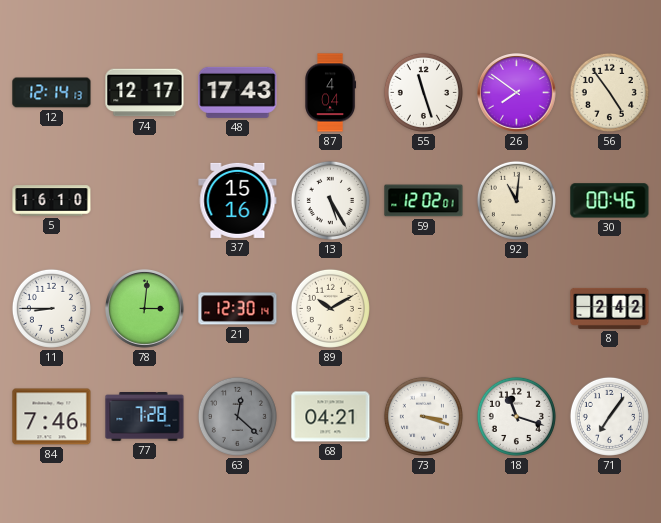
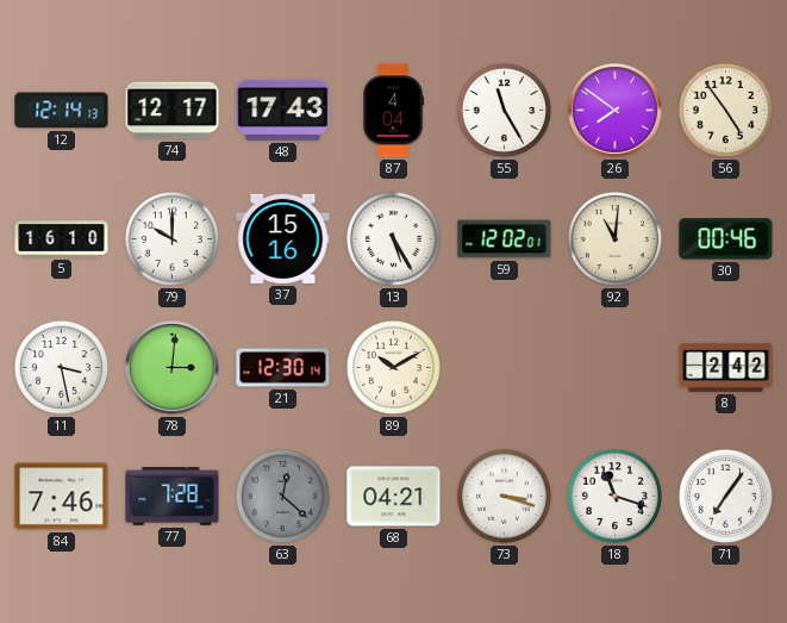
55: 11:27 -> 11:25
79: none -> 10:00
11: 8:45 -> 3:28
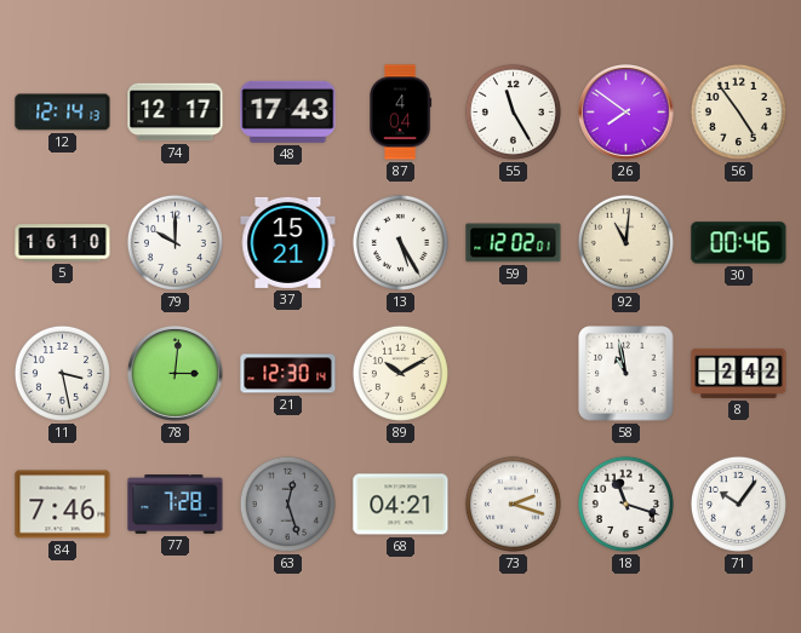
37: 15:16 -> 15:21
58: none -> 10:58
63: 12:22 -> 12:27
73: 3:18 -> 2:18
71: 7:06 -> 10:06
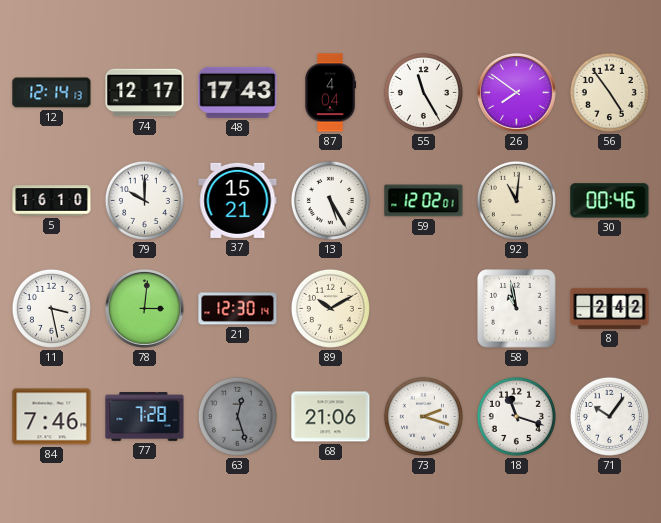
68: 04:21 -> 21:06
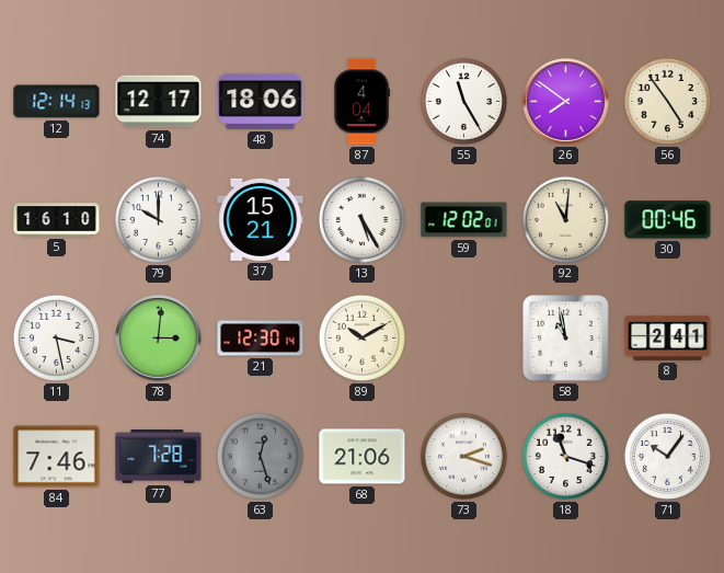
48: 17:43 -> 18:06
8: 2:42 -> 2:41
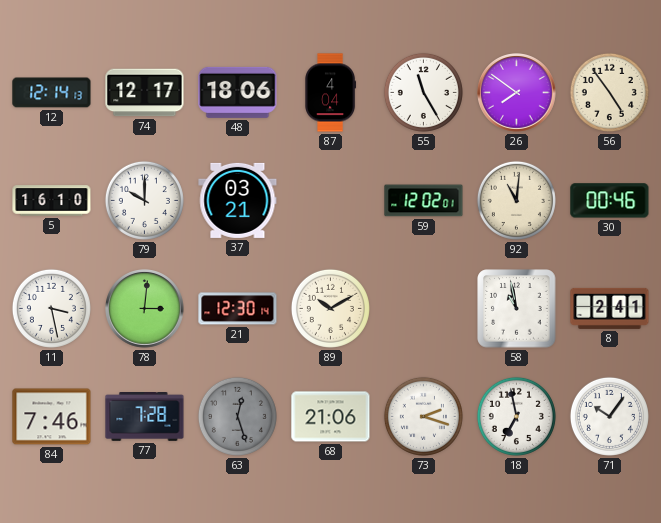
37: 15:21 -> 03:21
13: 5:25 -> none
18: 11:18 -> 6:58
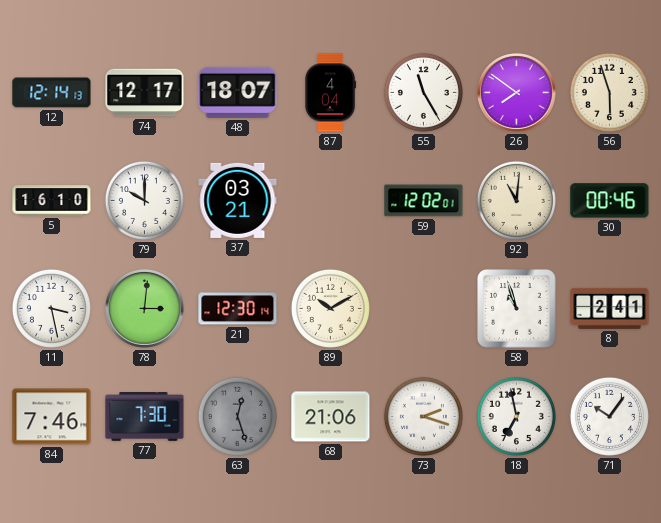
48: 18:06 -> 18:07
56: 4:54 -> 5:57
58: 10:58 -> 10:57
77: 7:28 -> 7:30
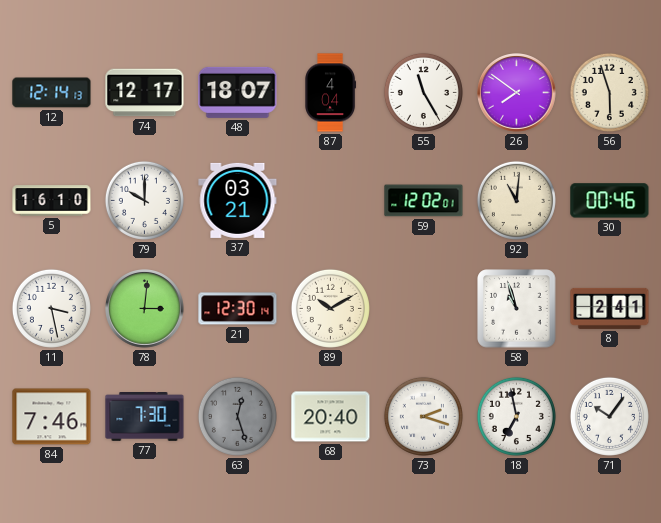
68: 21:06 -> 20:40
